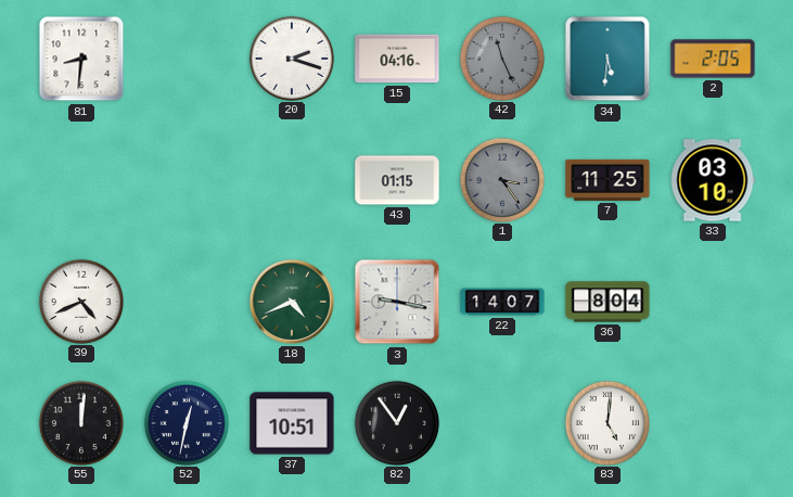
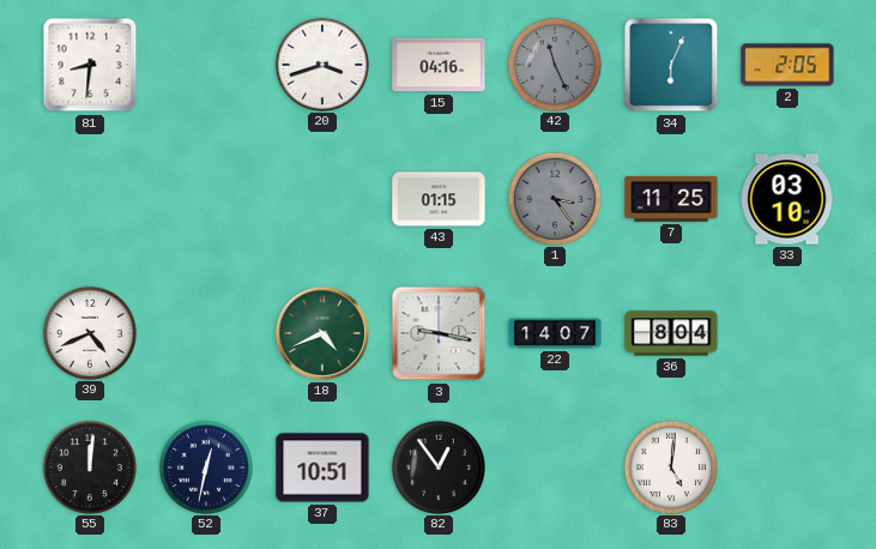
20: 2:18 -> 3:42
34: 5:31 -> 6:04
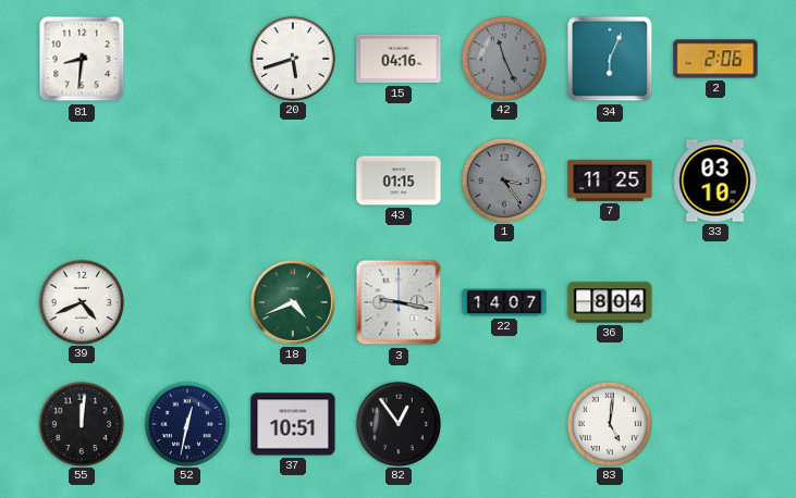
20: 3:42 -> 5:42
2: 2:05 -> 2:06
